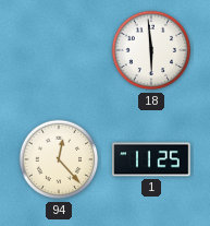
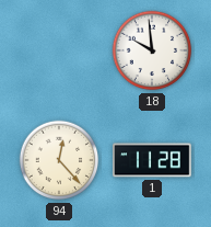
18: 5:59 -> 9:59
1: 11:25 -> 11:28
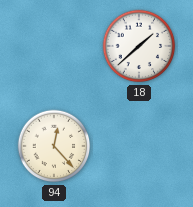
18: 9:59 -> 1:38
1: 11:28 -> none
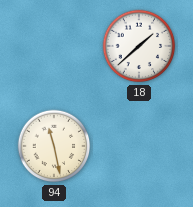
94: 12:23 -> 11:28
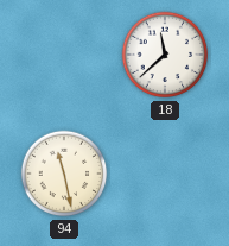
18: 1:38 -> 11:38
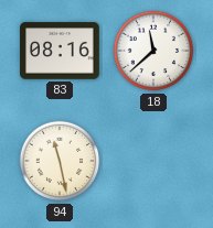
83: none -> 08:16
